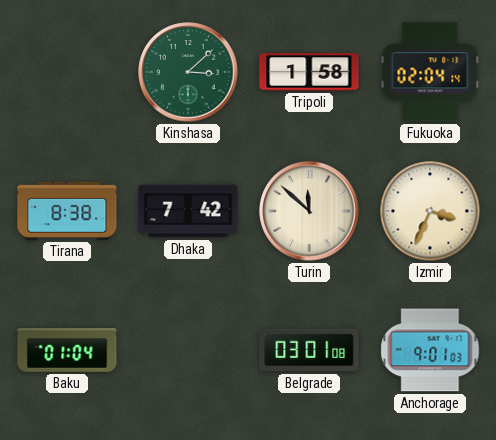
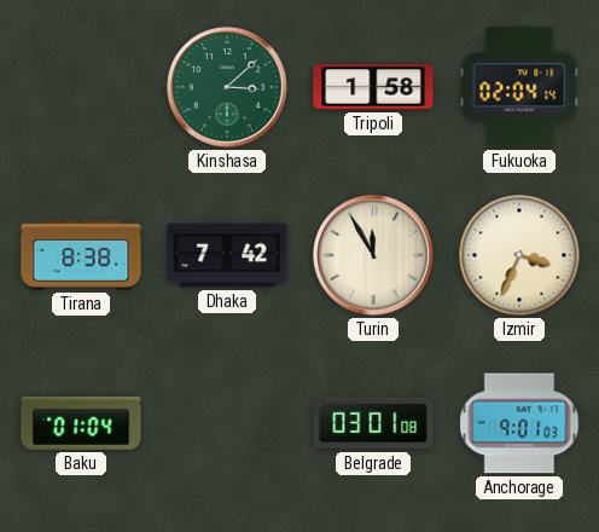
Turin: 11:52 -> 11:55
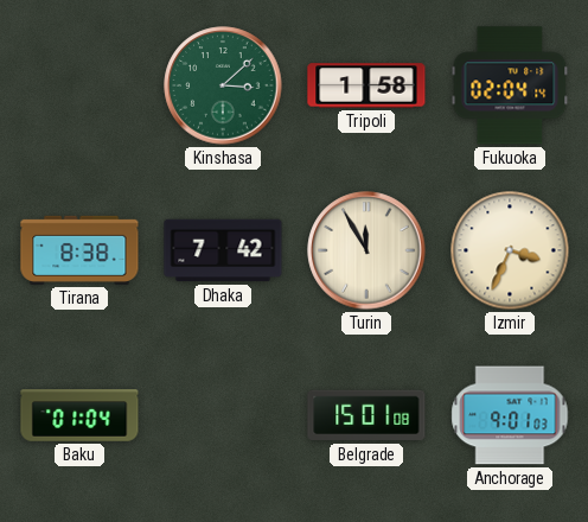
Belgrade: 03:01 -> 15:01
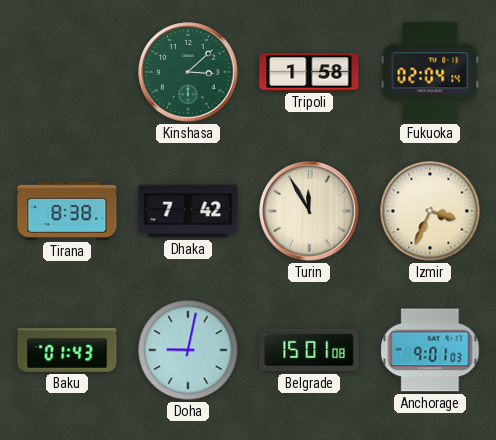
Baku: 01:04 -> 01:43
Doha: none -> 9:02
